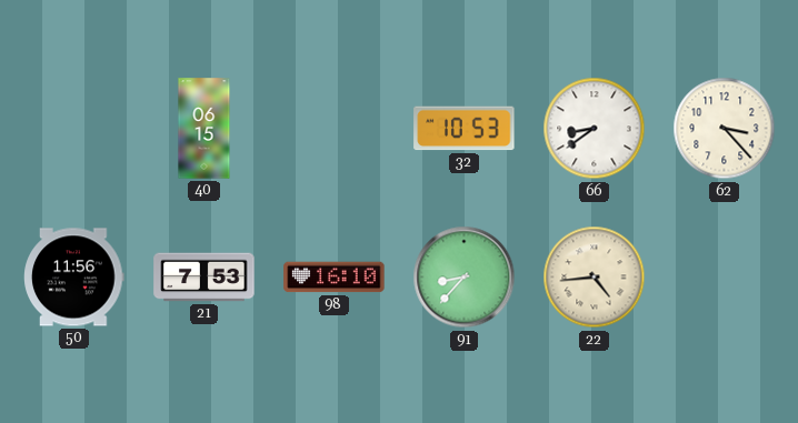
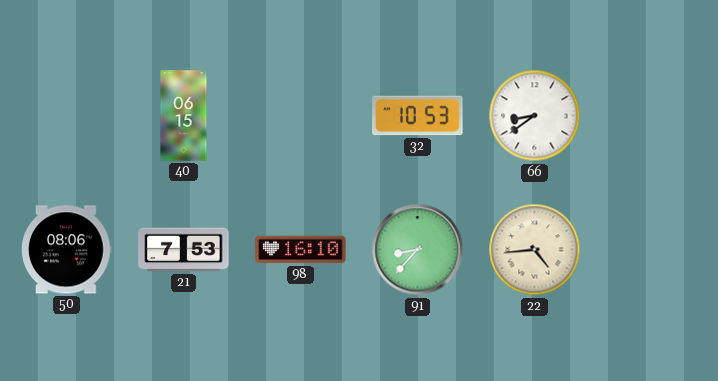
62: 3:23 -> none
50: 11:56 -> 08:06
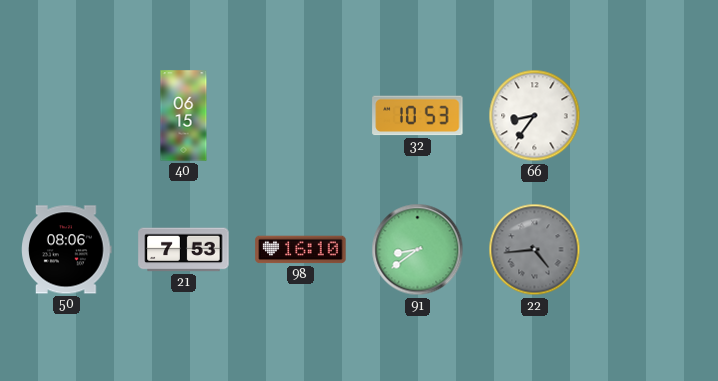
66: 8:39 -> 8:36
91: 8:37 -> 8:39
22 dial: cream -> grey
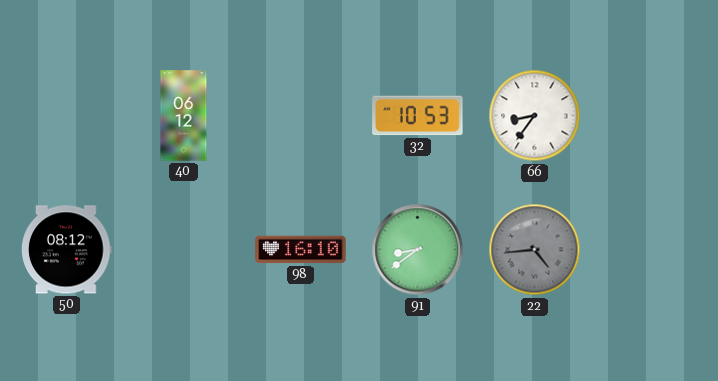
40: 06:15 -> 06:12
50: 08:06 -> 08:12
21: 7:53 -> none
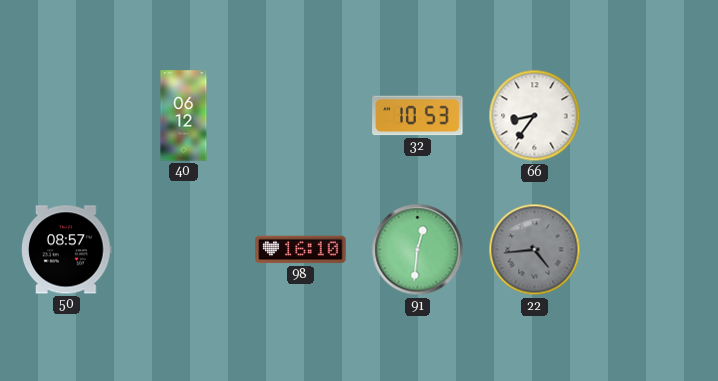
50: 08:12 -> 08:57
91: 8:39 -> 12:31
